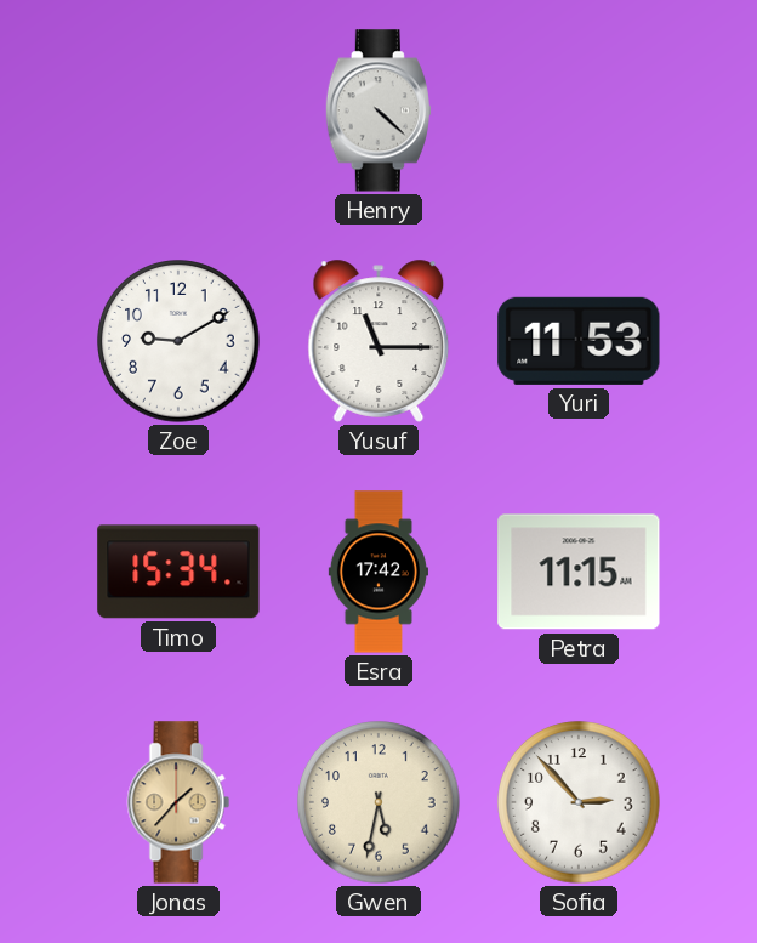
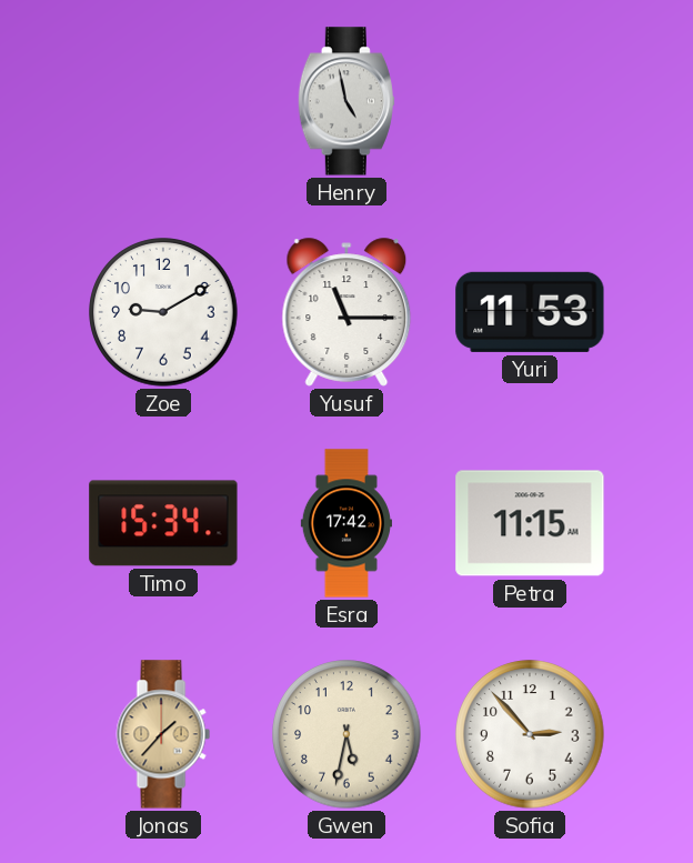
Henry: 4:22 -> 4:58
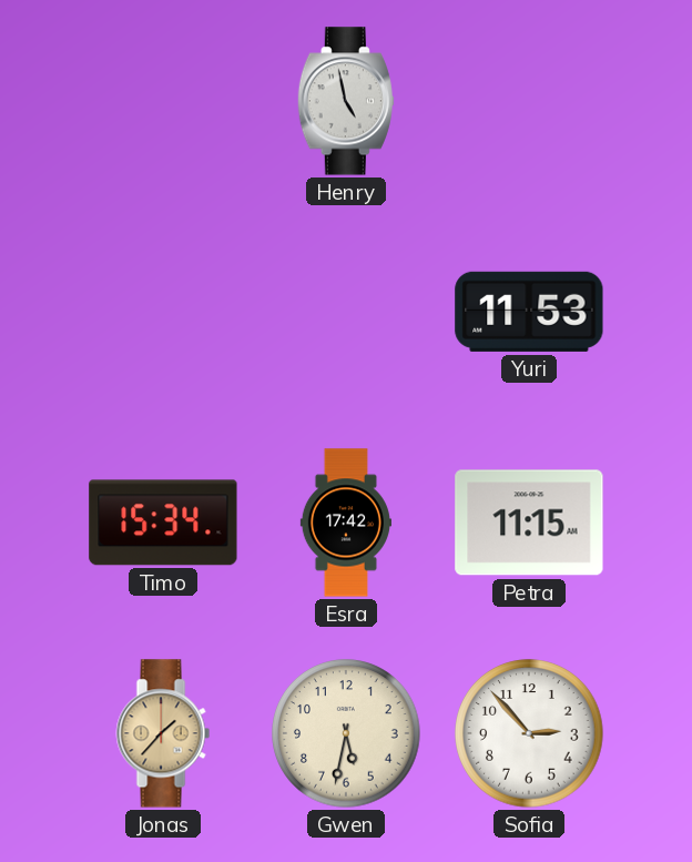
Zoe: 9:10 -> none
Yusuf: 11:15 -> none
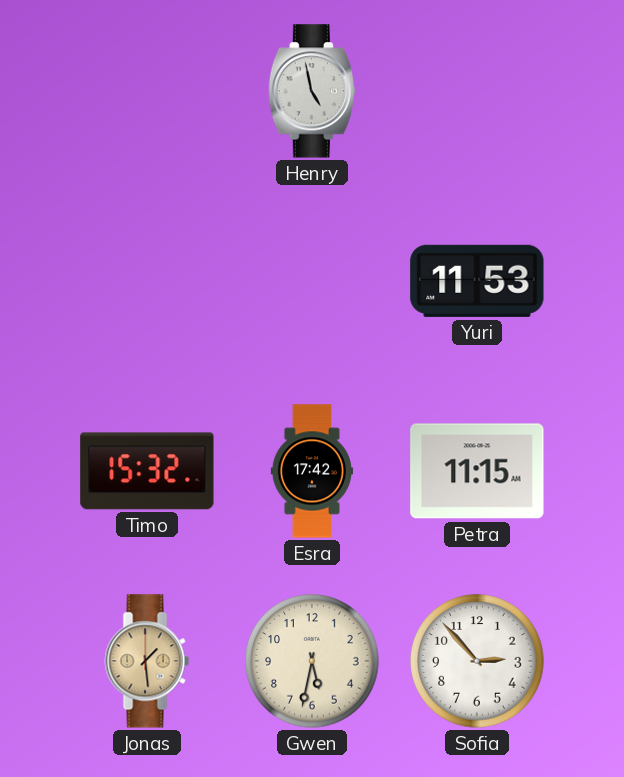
Timo: 15:34 -> 15:32
Jonas: 1:37 -> 1:29
